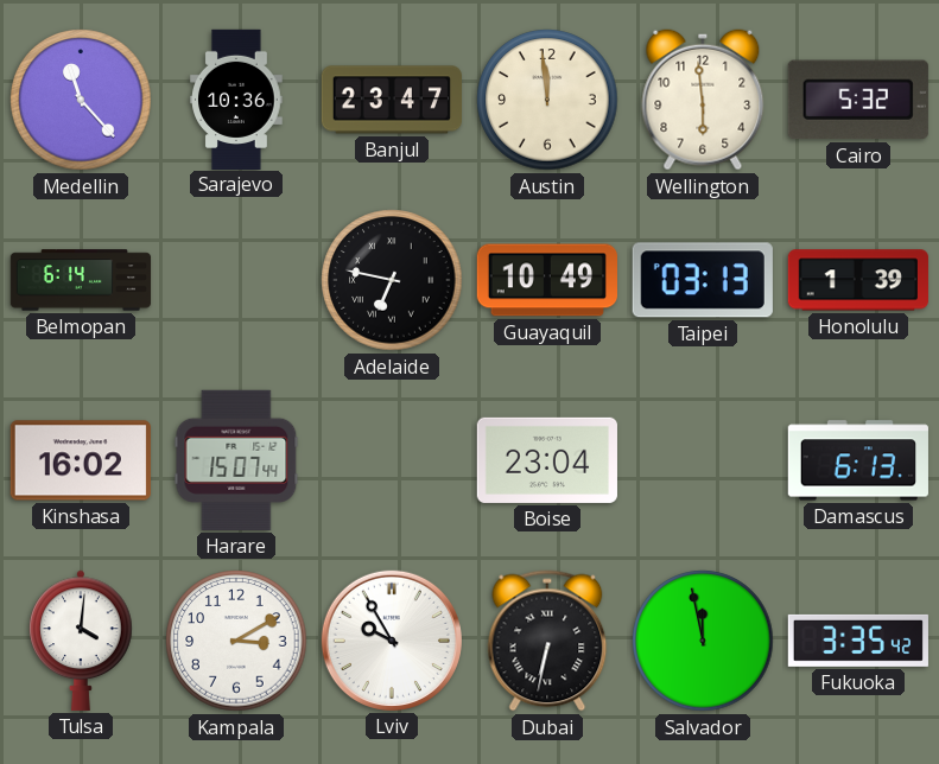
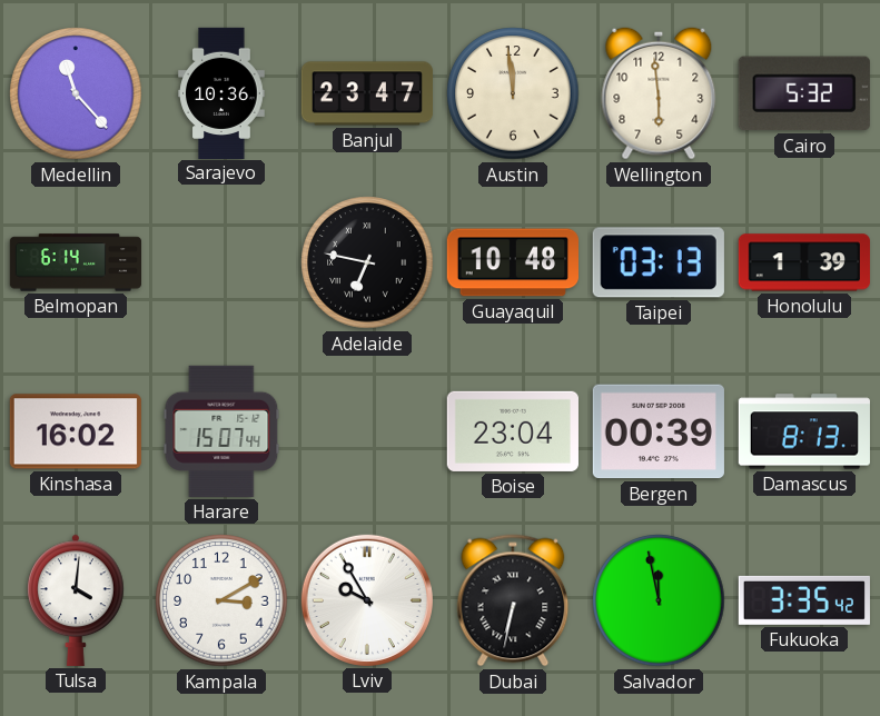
Guayaquil: 10:49 -> 10:48
Bergen: none -> 00:39
Damascus: 6:13 -> 8:13
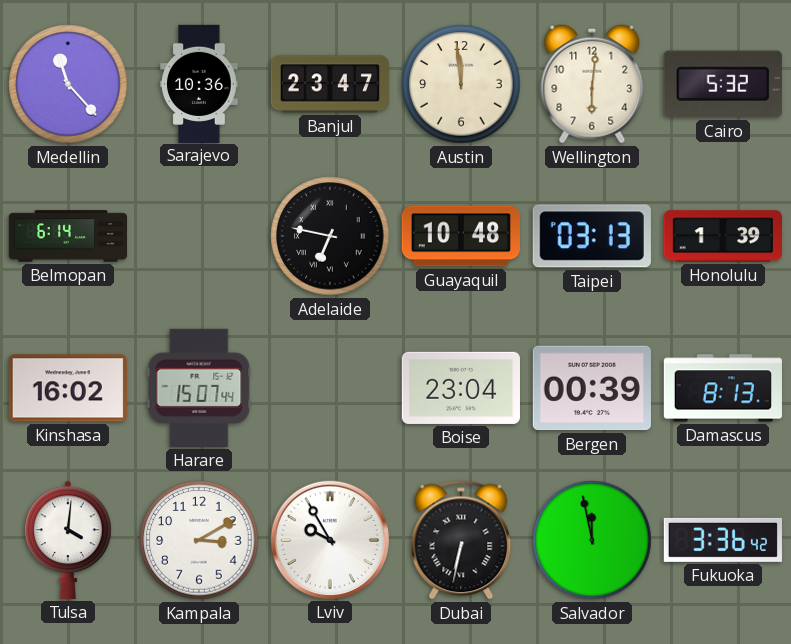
Wellington: 5:59 -> 6:01
Fukuoka: 3:35 -> 3:36
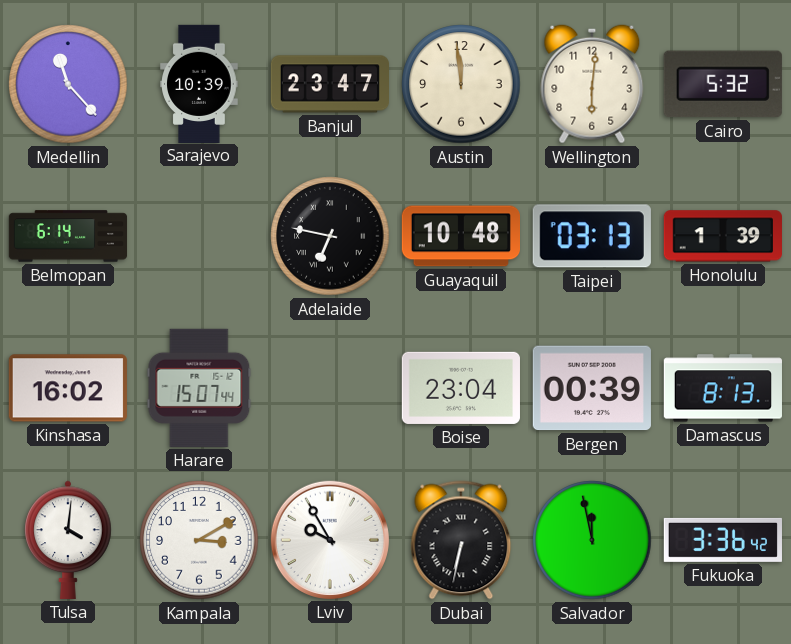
Sarajevo: 10:36 -> 10:39
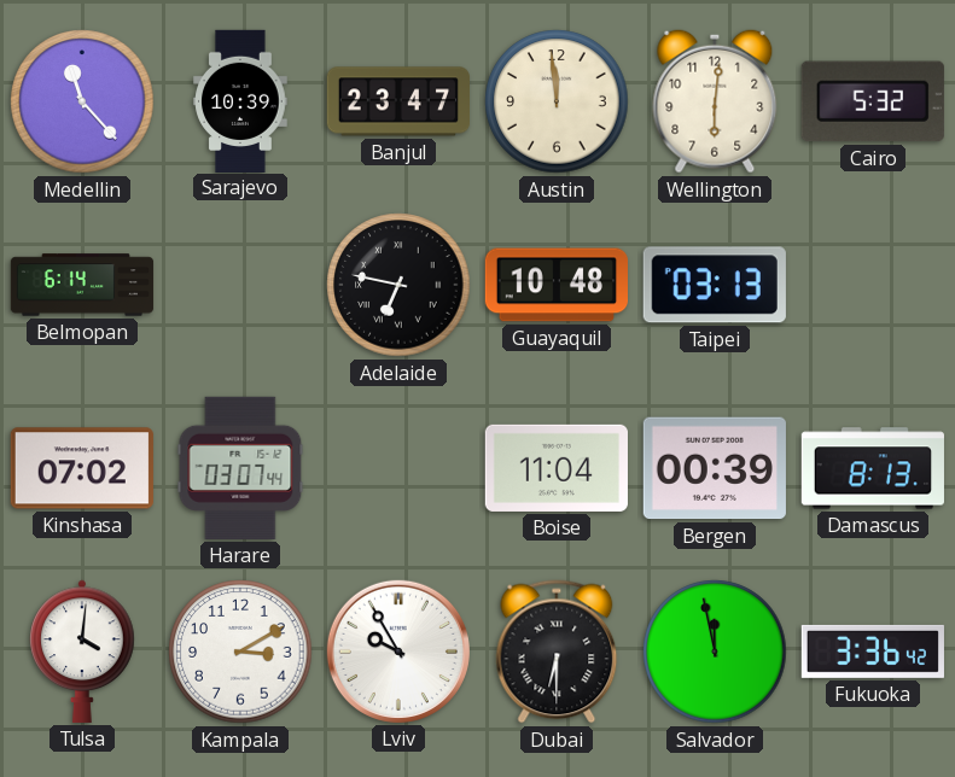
Honolulu: 1:39 -> none
Kinshasa: 16:02 -> 07:02
Harare: 15:07 -> 03:07
Boise: 23:04 -> 11:04
Dubai: 6:32 -> 6:30
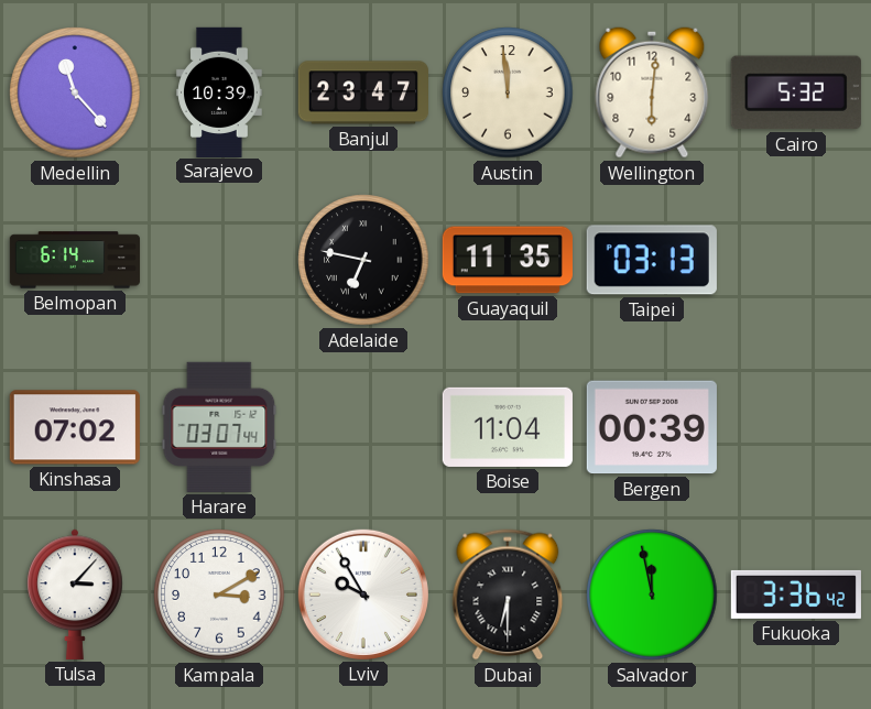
Guayaquil: 10:48 -> 11:35
Damascus: 8:13 -> none
Tulsa: 4:01 -> 3:07
